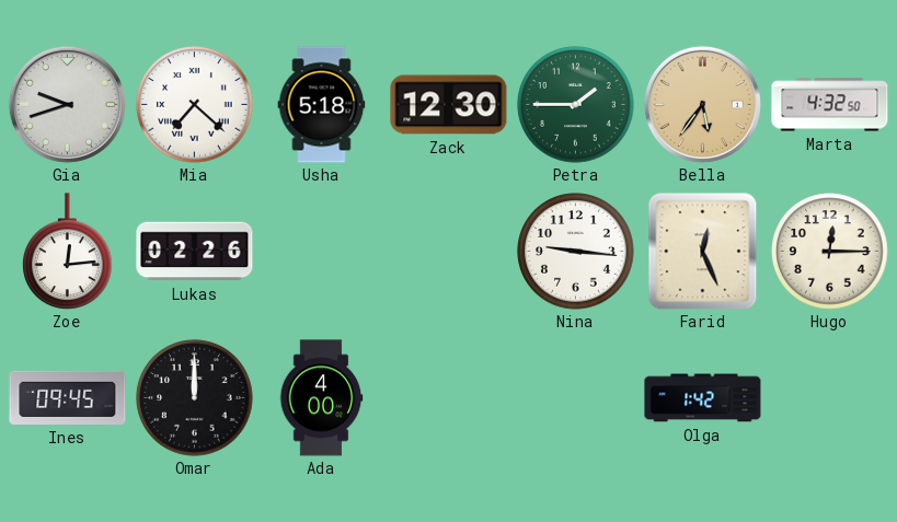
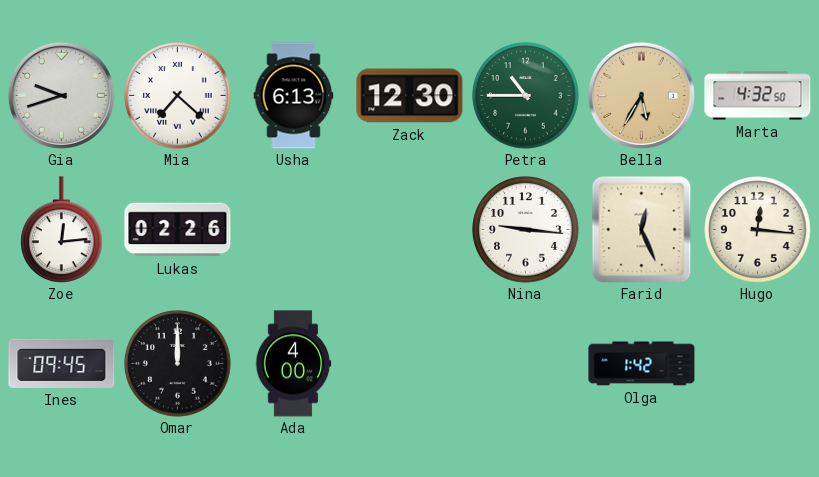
Usha: 5:18 -> 6:13
Petra: 1:45 -> 10:45
Bella: 5:36 -> 5:35
Hugo: 12:15 -> 12:16
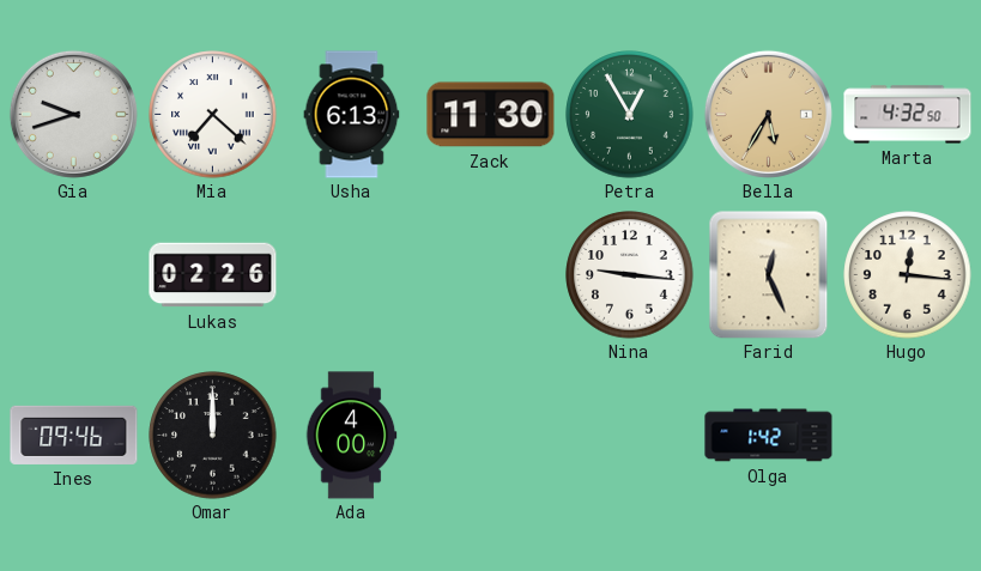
Zack: 12:30 -> 11:30
Petra: 10:45 -> 12:55
Zoe: 12:14 -> none
Ines: 09:45 -> 09:46
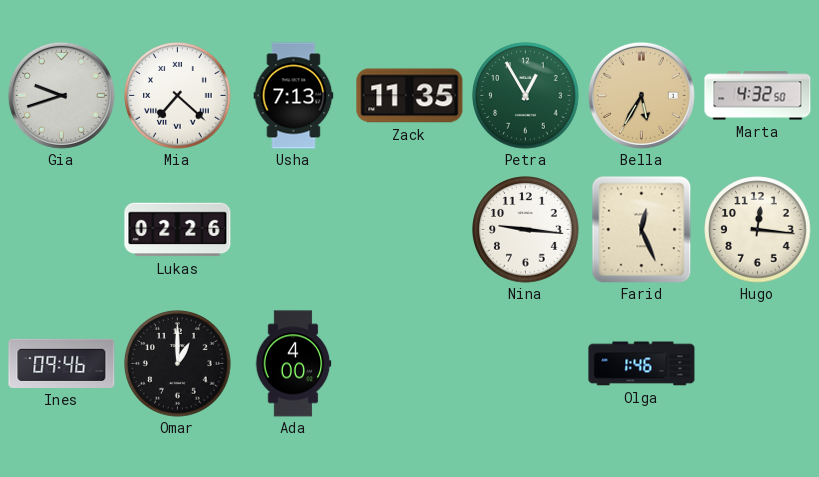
Usha: 6:13 -> 7:13
Zack: 11:30 -> 11:35
Omar: 12:00 -> 1:00
Olga: 1:42 -> 1:46
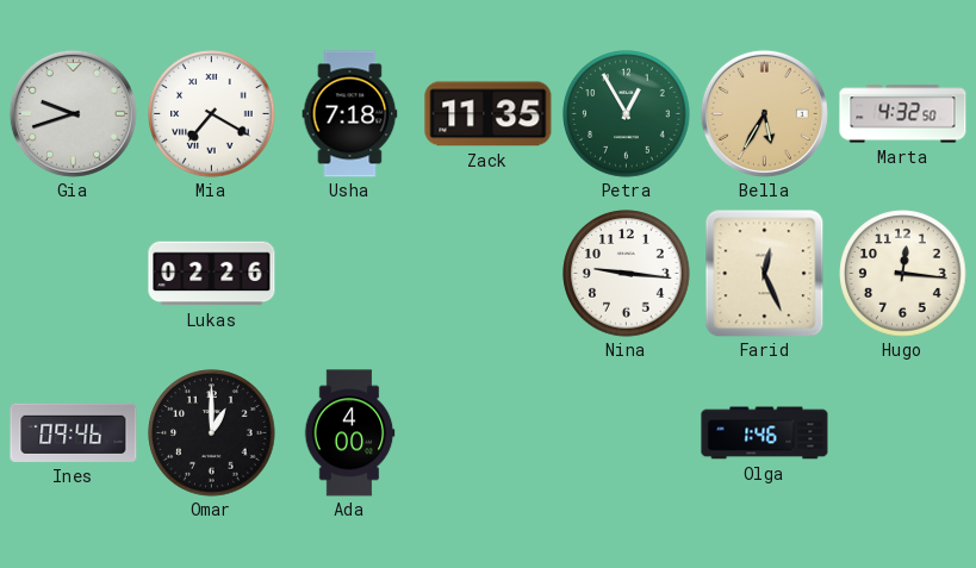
Mia: 7:22 -> 7:20
Usha: 7:13 -> 7:18
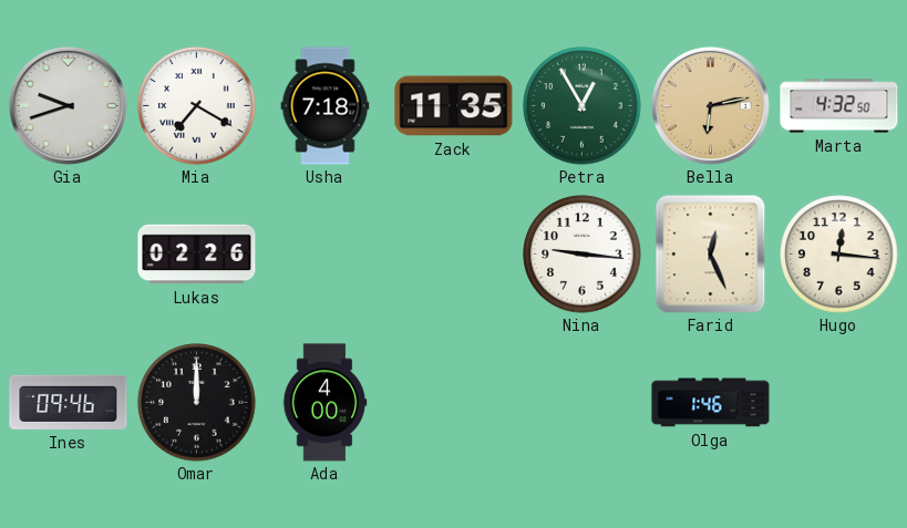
Bella: 5:35 -> 6:13
Omar: 1:00 -> 12:00
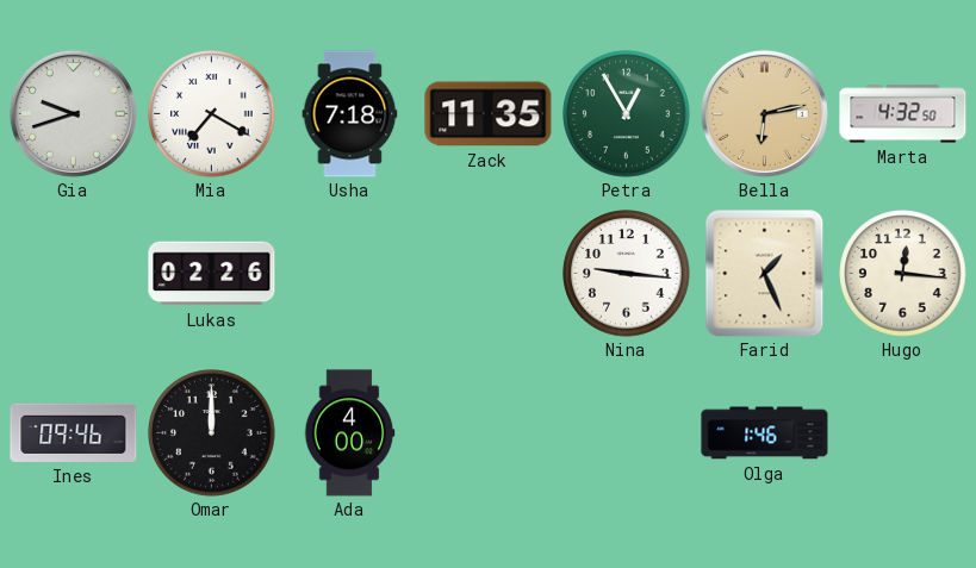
Farid: 12:26 -> 1:26
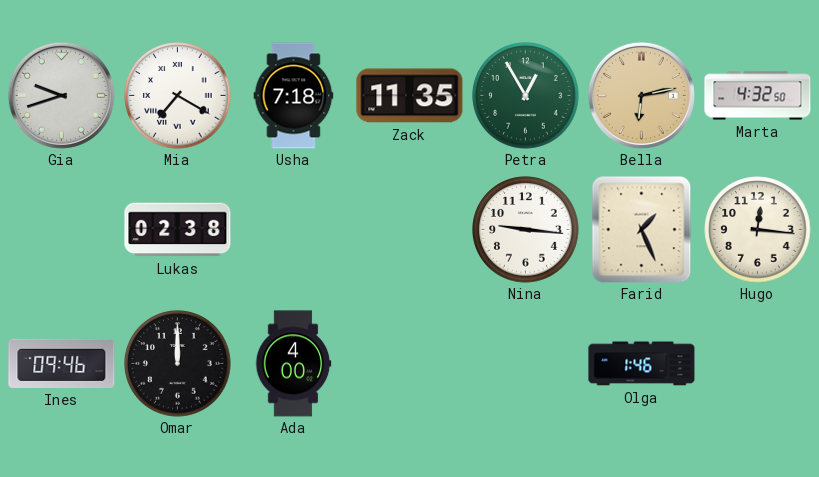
Lukas: 02:26 -> 02:38
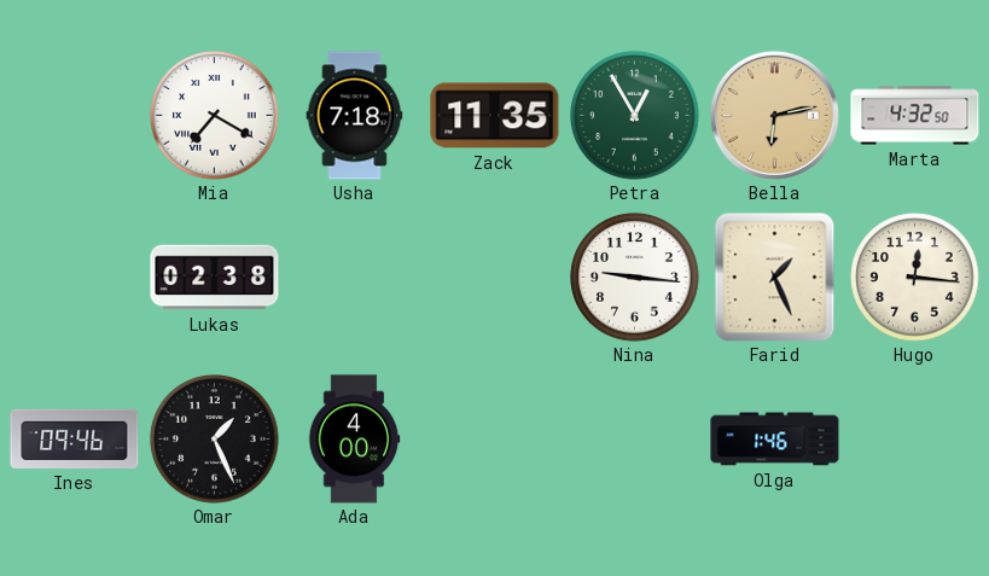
Gia: 9:42 -> none
Omar: 12:00 -> 1:26
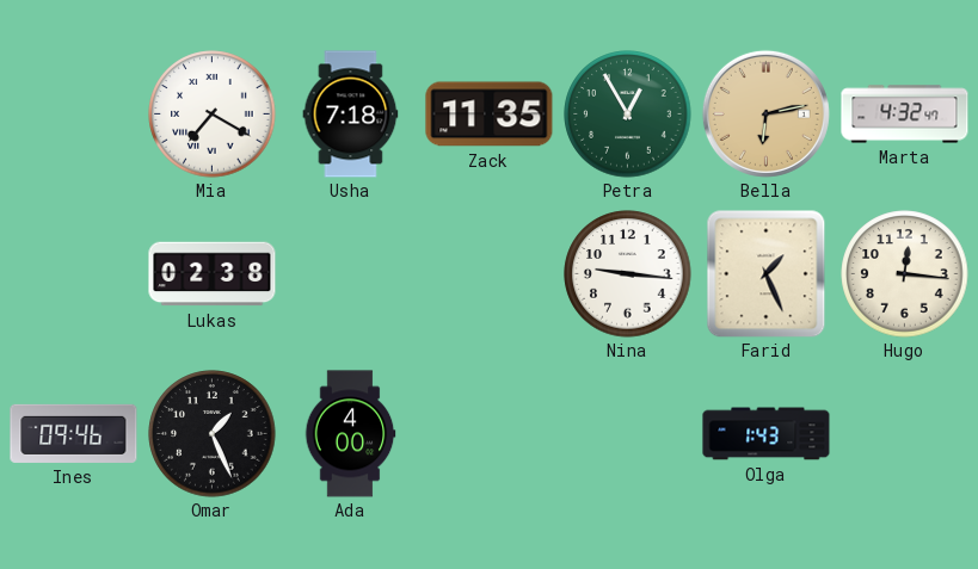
Marta: 4:32:50 -> 4:32:47
Olga: 1:46 -> 1:43
